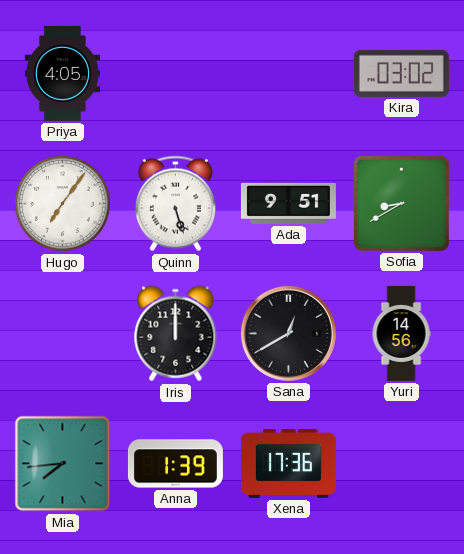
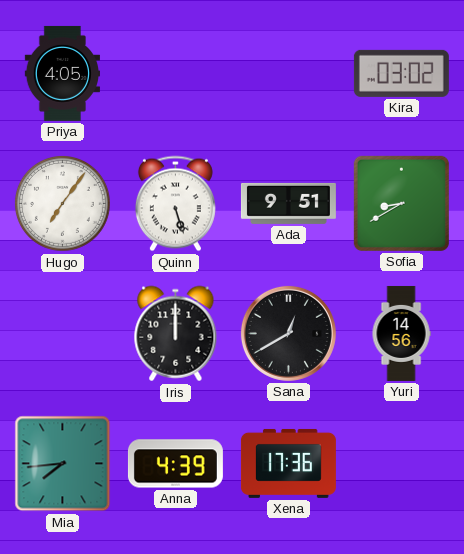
Anna: 1:39 -> 4:39
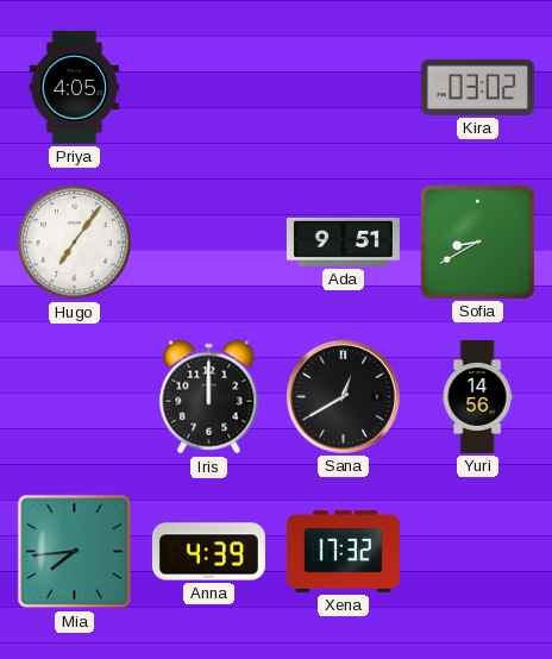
Quinn: 5:27 -> none
Xena: 17:36 -> 17:32
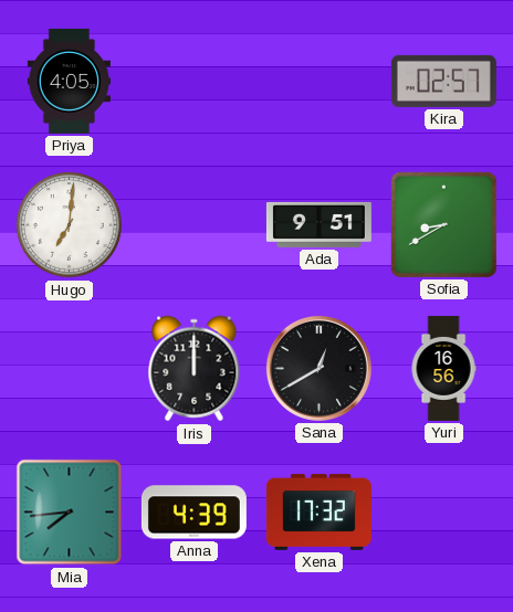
Kira: 03:02 -> 02:57
Hugo: 7:06 -> 7:01
Yuri: 14:56 -> 16:56
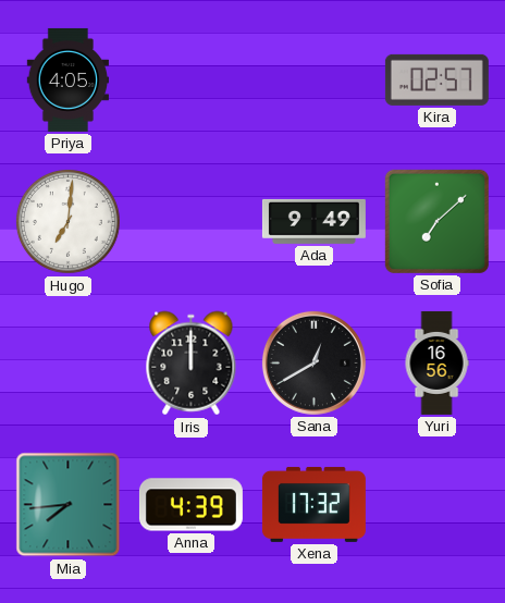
Ada: 9:51 -> 9:49
Sofia: 8:40 -> 7:08
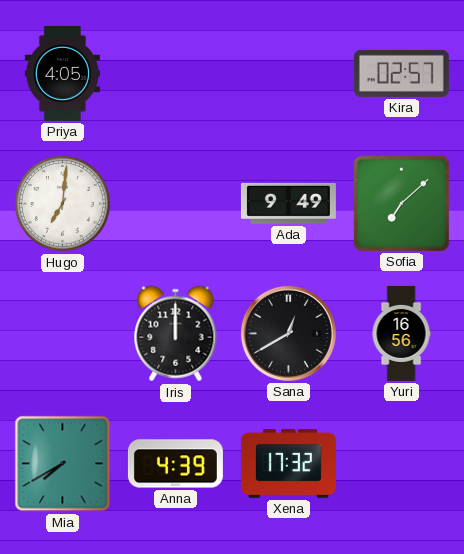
Mia: 7:44 -> 7:40
